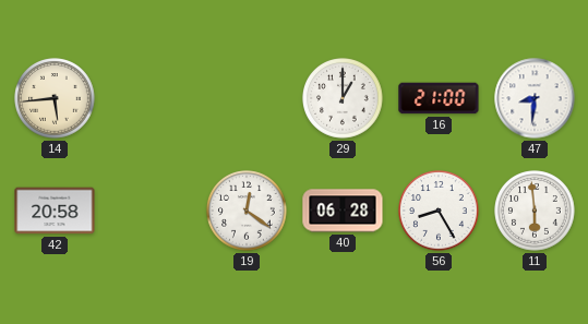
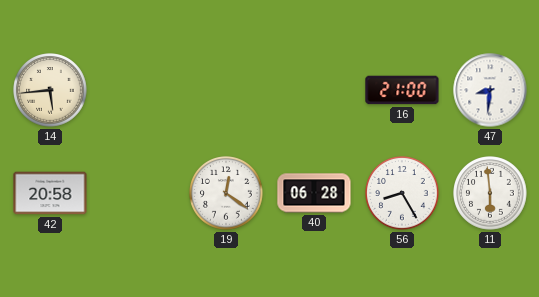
29: 1:00 -> none
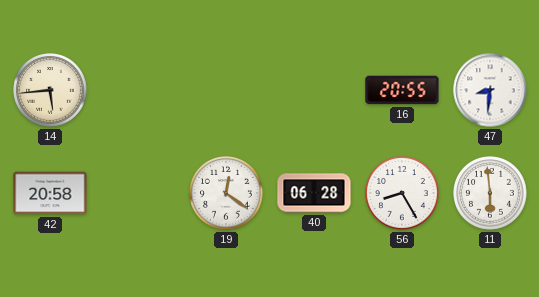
16: 21:00 -> 20:55
